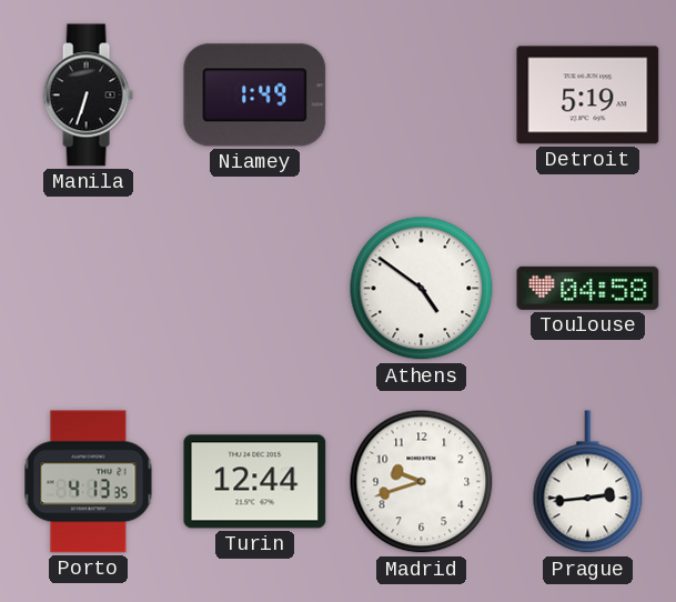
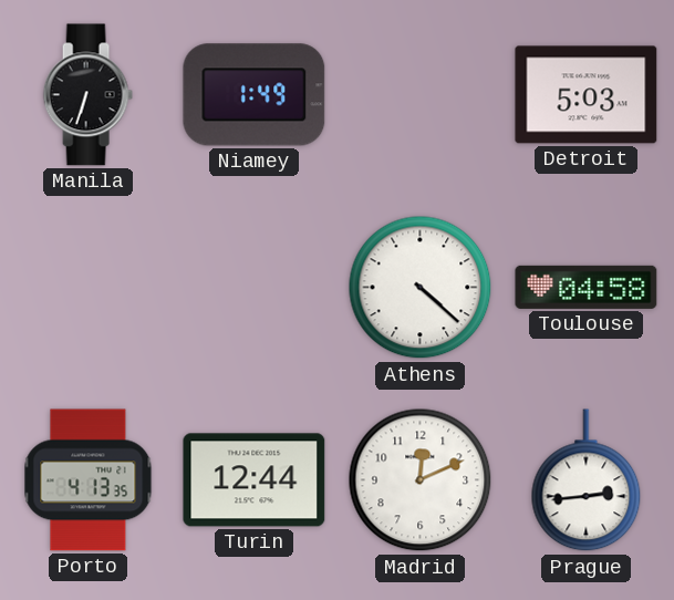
Detroit: 5:19 -> 5:03
Athens: 4:51 -> 4:22
Madrid: 9:42 -> 12:11
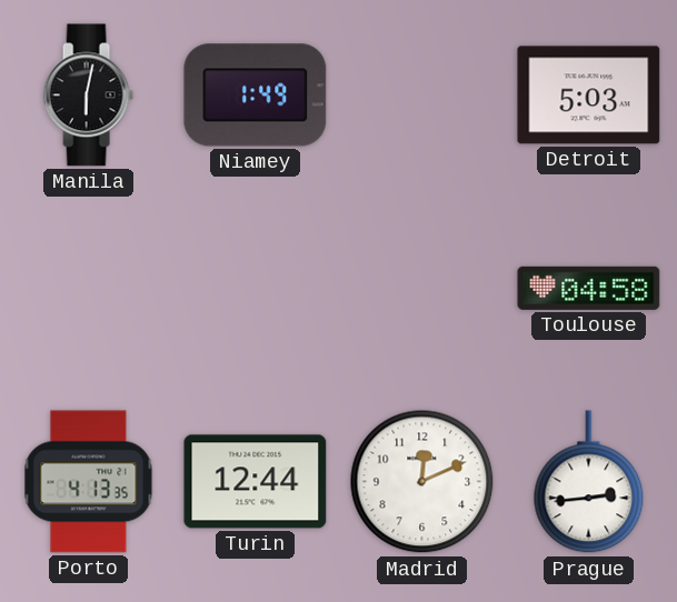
Manila: 6:33 -> 6:02
Athens: 4:22 -> none
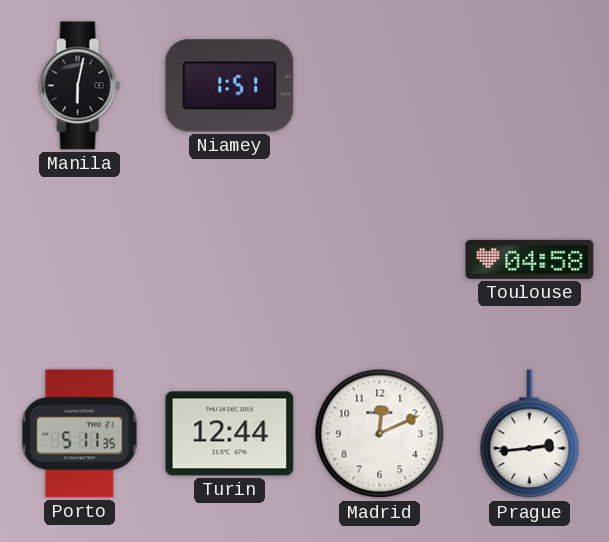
Niamey: 1:49 -> 1:51
Detroit: 5:03 -> none
Porto: 4:13 -> 5:11
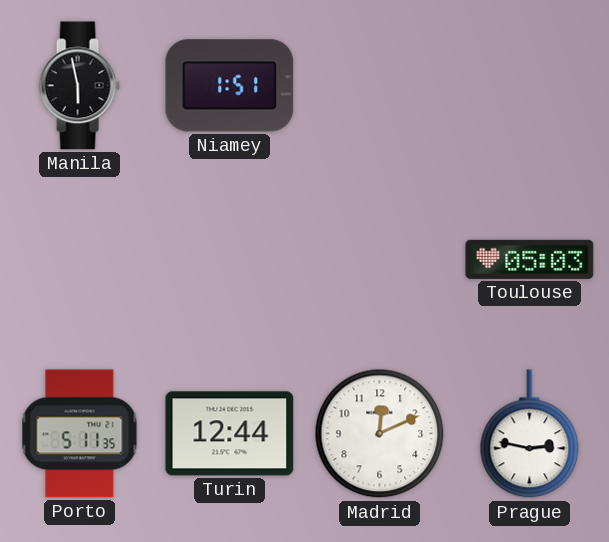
Manila: 6:02 -> 5:58
Toulouse: 04:58 -> 05:03
Prague: 2:44 -> 2:47
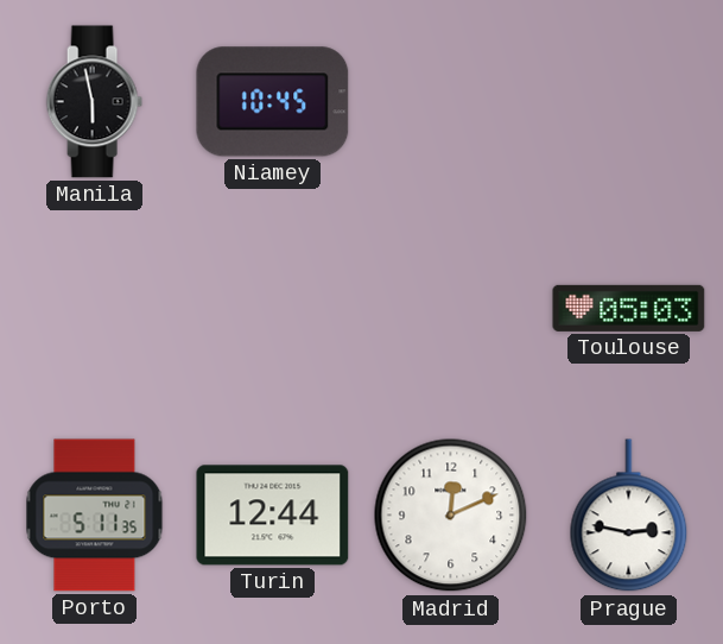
Niamey: 1:51 -> 10:45
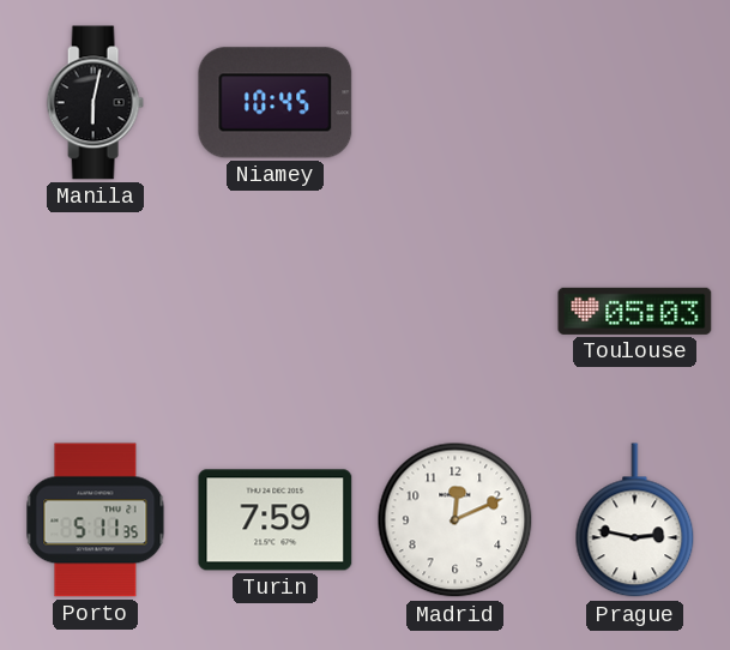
Manila: 5:58 -> 6:02
Turin: 12:44 -> 7:59
